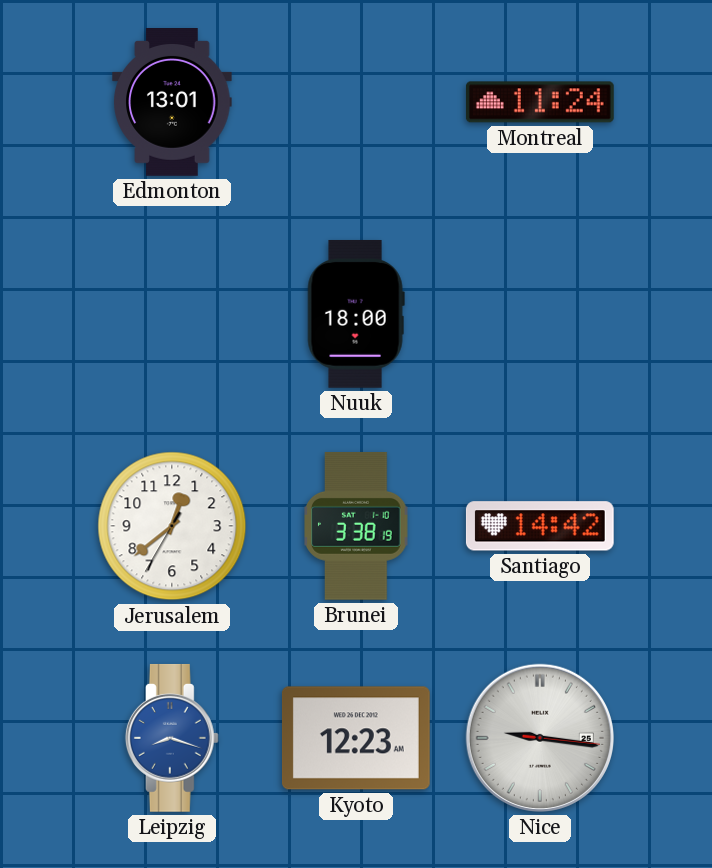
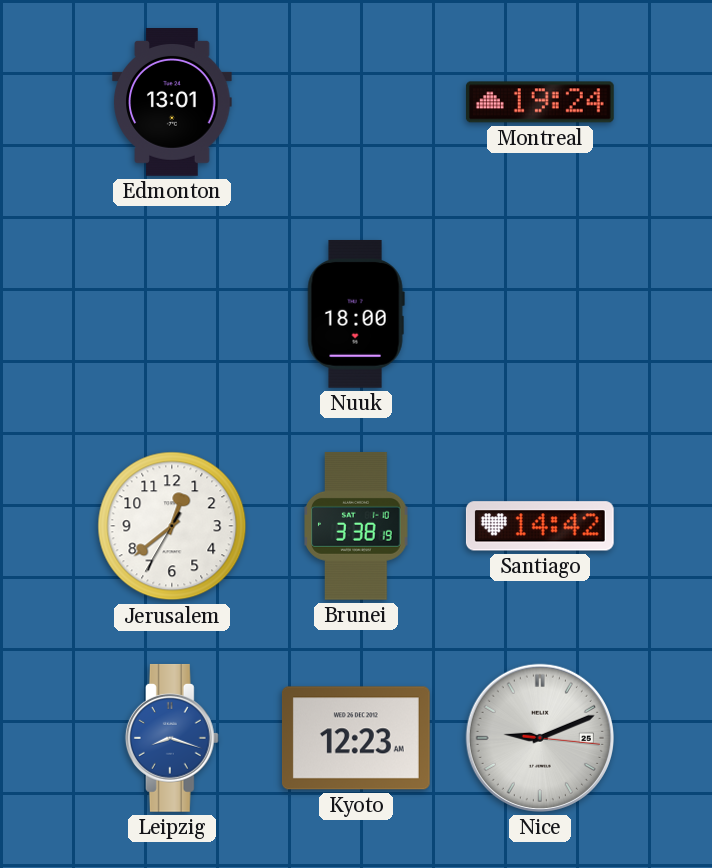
Montreal: 11:24 -> 19:24
Nice: 9:16 -> 9:11
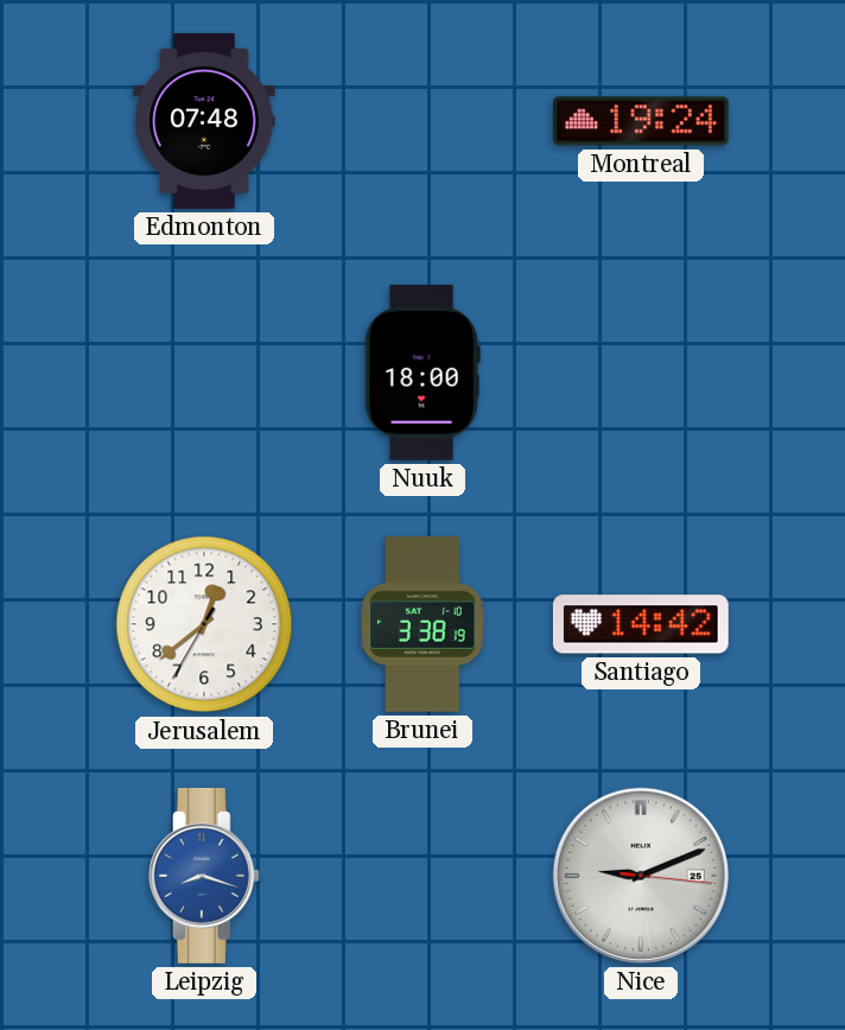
Edmonton: 13:01 -> 07:48
Kyoto: 12:23 -> none
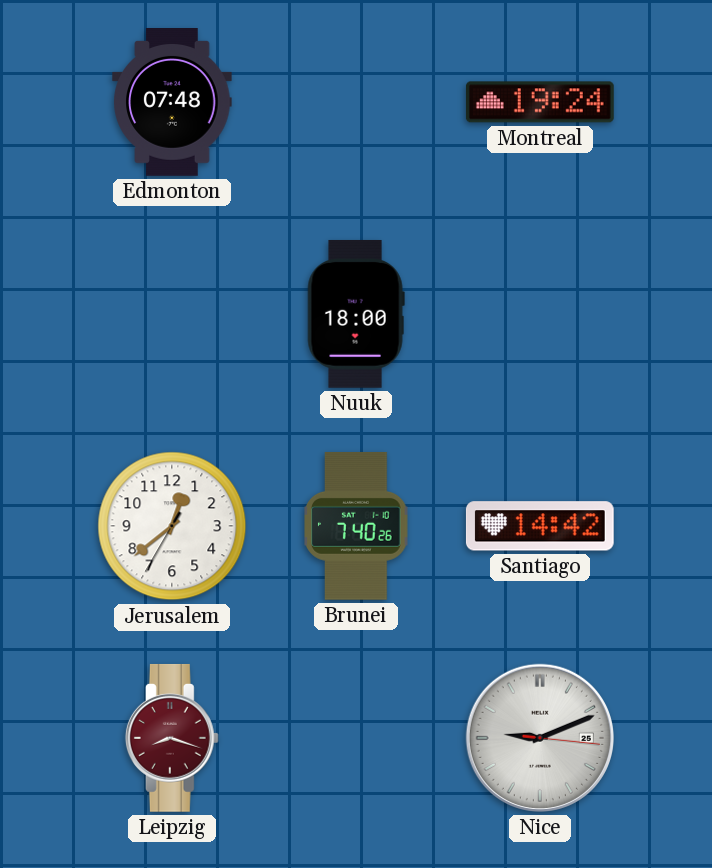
Brunei: 3:38 -> 7:40
Leipzig dial: blue -> burgundy
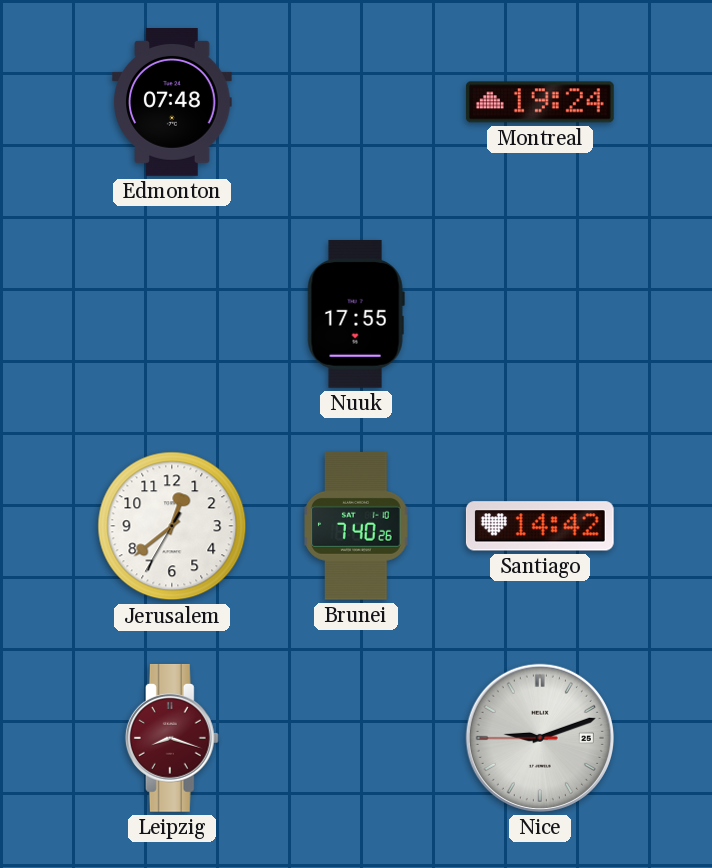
Nuuk: 18:00 -> 17:55
Nice: 9:11:16 -> 9:11:45
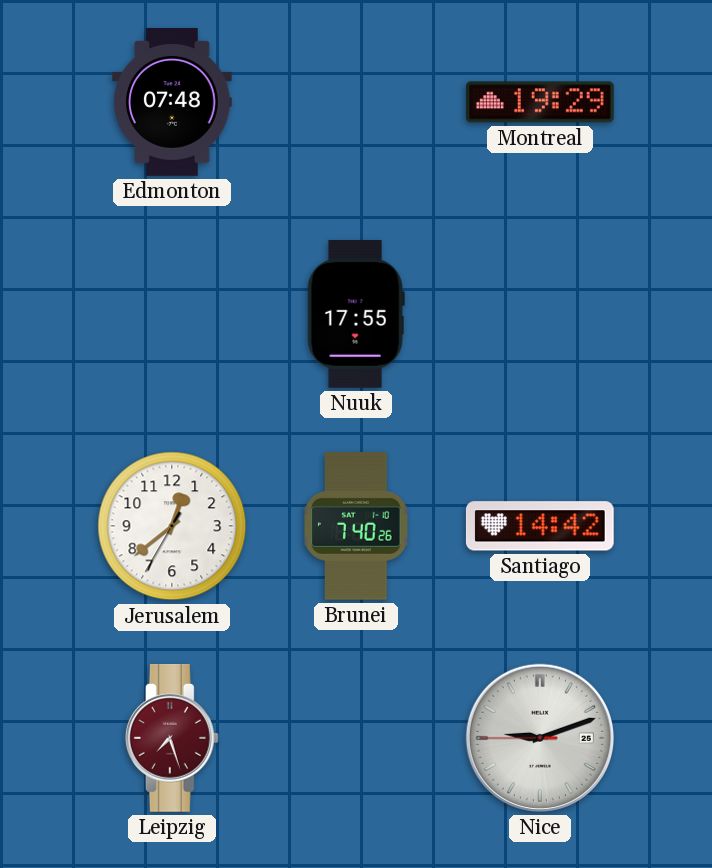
Montreal: 19:24 -> 19:29
Leipzig: 8:18 -> 7:27
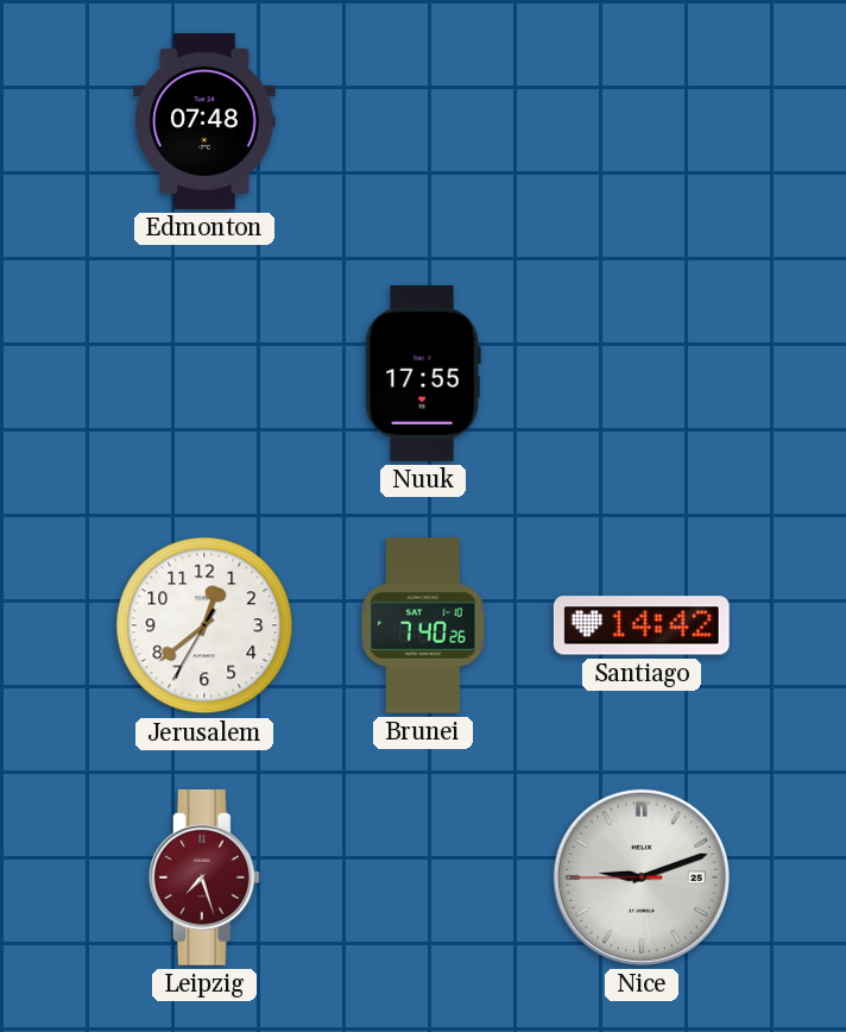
Montreal: 19:29 -> none
